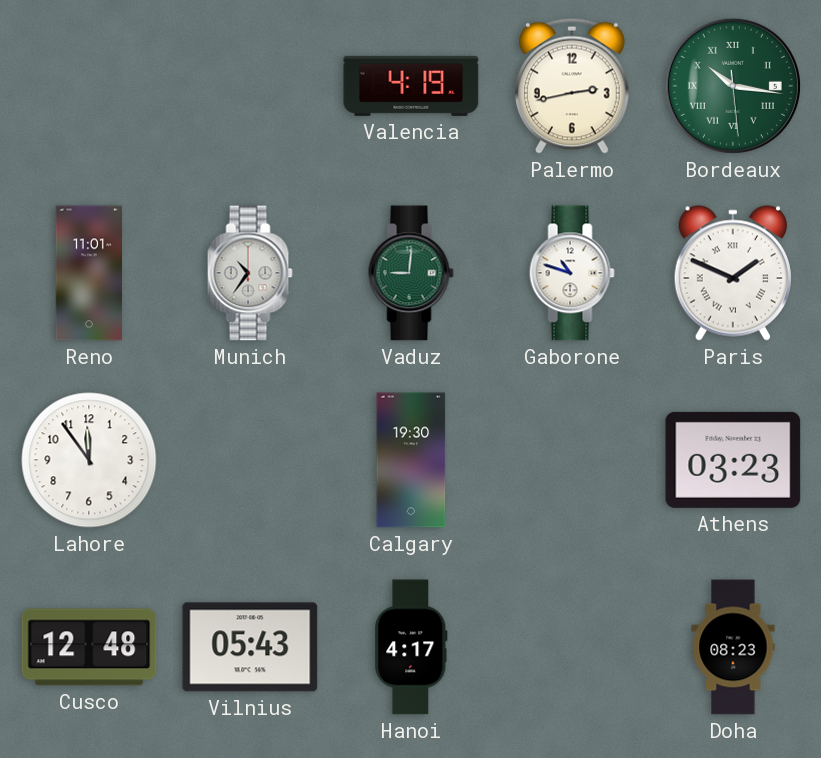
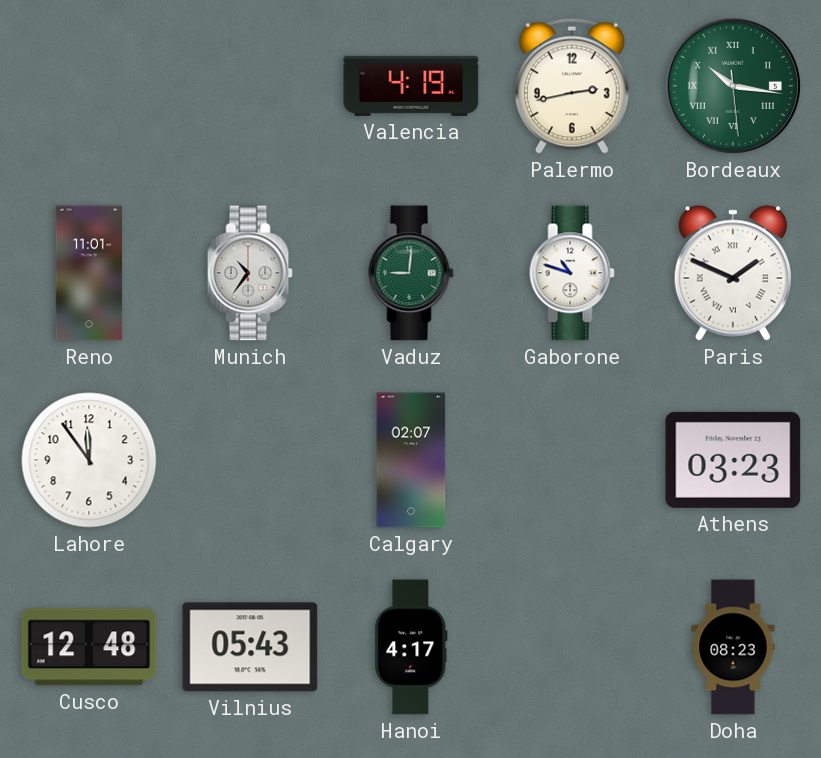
Calgary: 19:30 -> 02:07
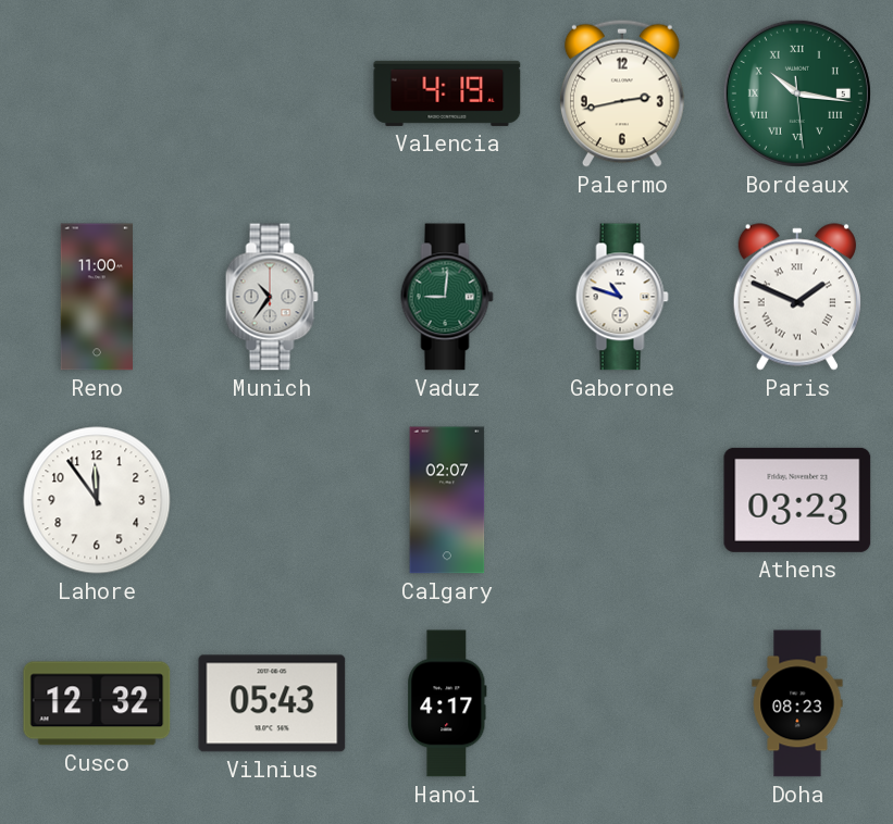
Reno: 11:01 -> 11:00
Cusco: 12:48 -> 12:32
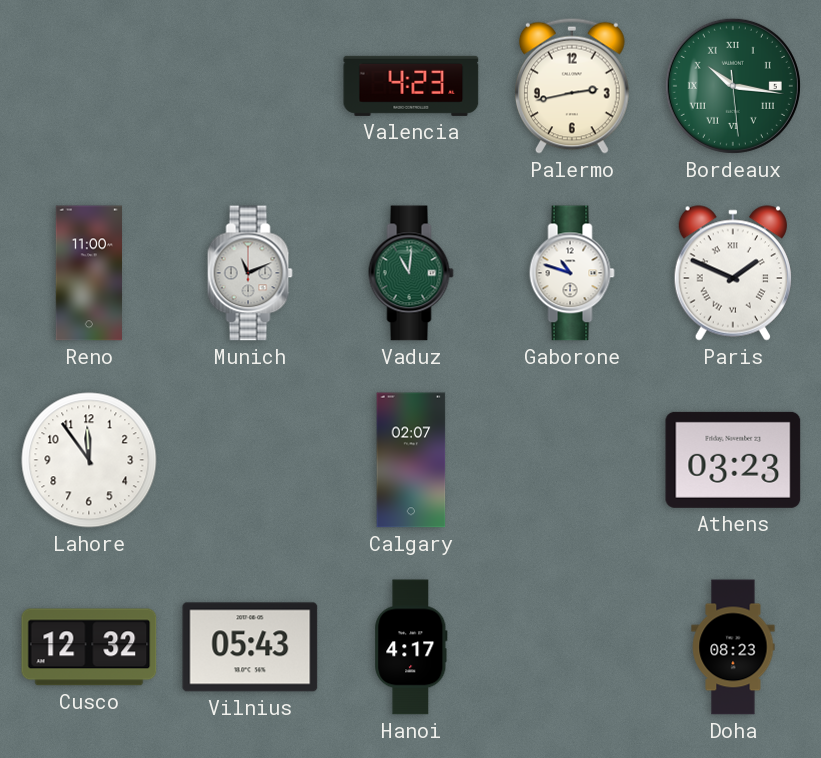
Valencia: 4:19 -> 4:23
Munich: 10:36 -> 11:11
Vaduz: 9:01 -> 11:01
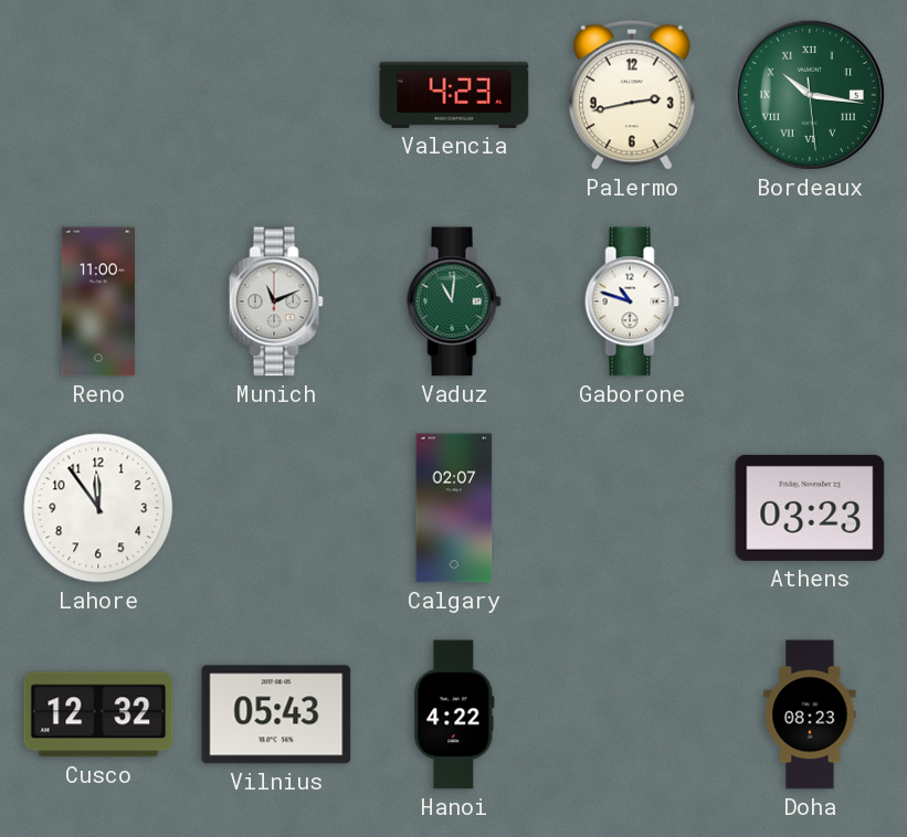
Paris: 1:49 -> none
Hanoi: 4:17 -> 4:22
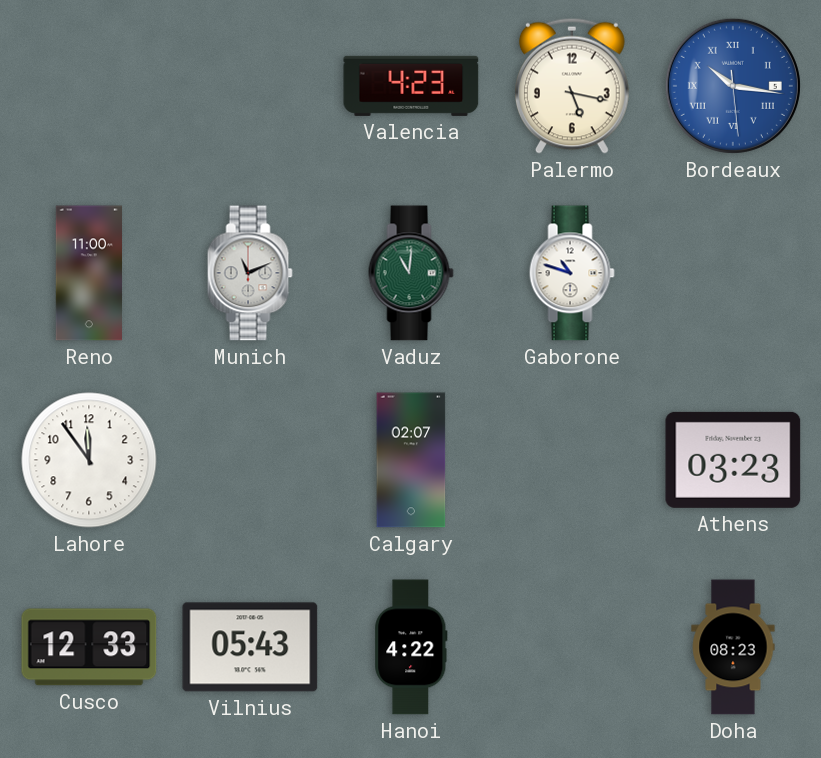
Palermo: 2:43 -> 5:17
Bordeaux dial: green -> blue
Cusco: 12:32 -> 12:33
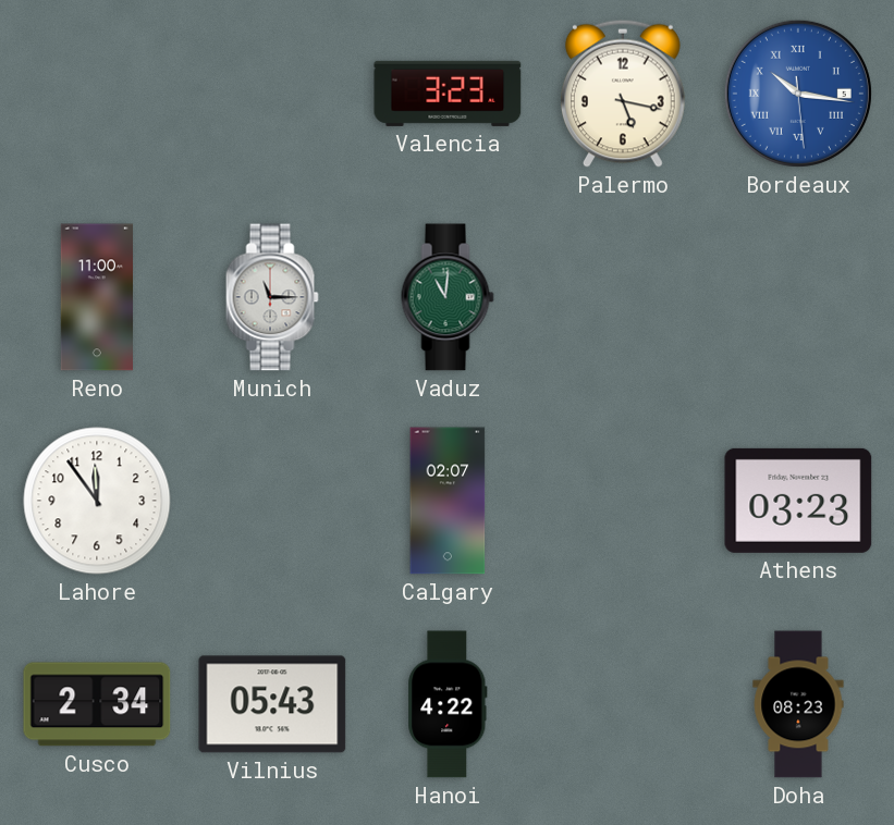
Valencia: 4:23 -> 3:23
Munich: 11:11 -> 11:15
Gaborone: 10:48 -> none
Cusco: 12:33 -> 2:34
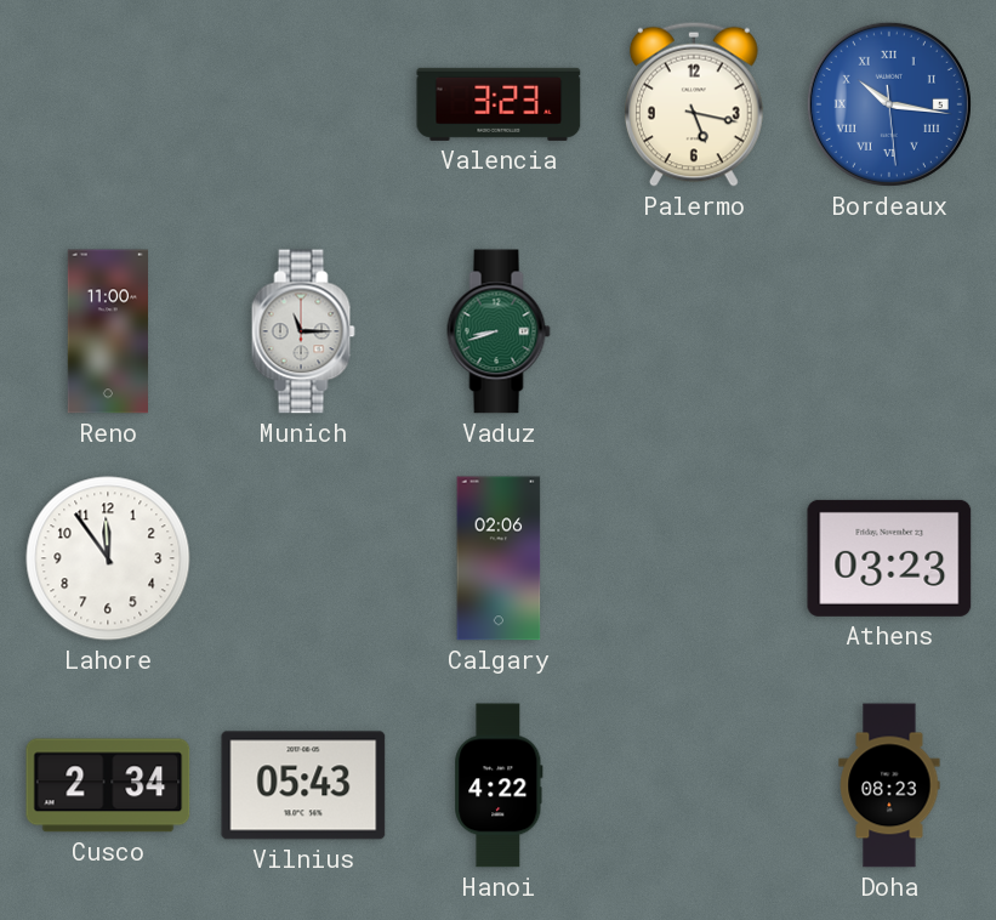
Vaduz: 11:01 -> 8:42
Calgary: 02:07 -> 02:06
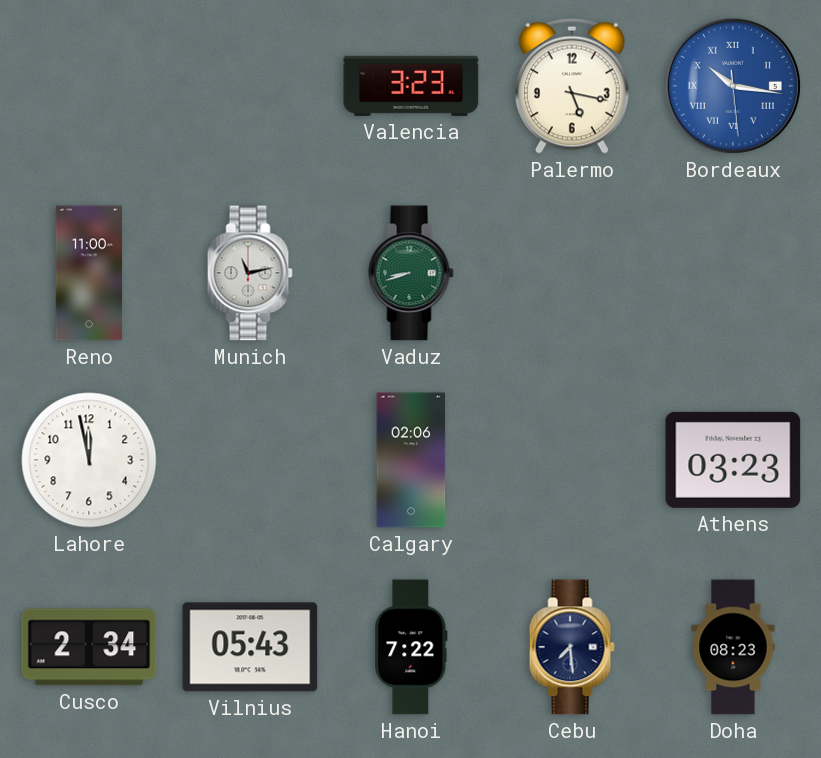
Munich: 11:15 -> 11:13
Lahore: 11:54 -> 11:58
Hanoi: 4:22 -> 7:22
Cebu: none -> 7:29
